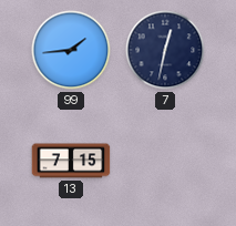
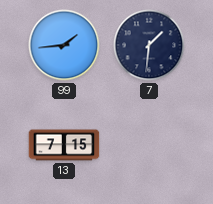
7: 12:32 -> 1:31
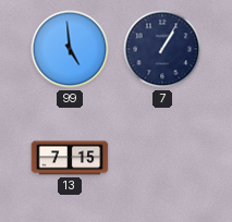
99: 1:44 -> 4:59
7: 1:31 -> 1:05
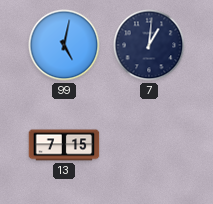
99: 4:59 -> 5:02
7: 1:05 -> 1:01
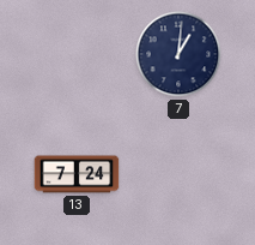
99: 5:02 -> none
13: 7:15 -> 7:24
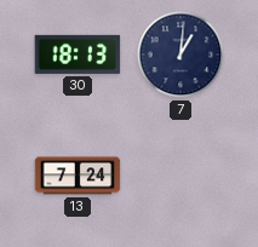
30: none -> 18:13
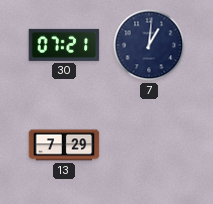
30: 18:13 -> 07:21
13: 7:24 -> 7:29
